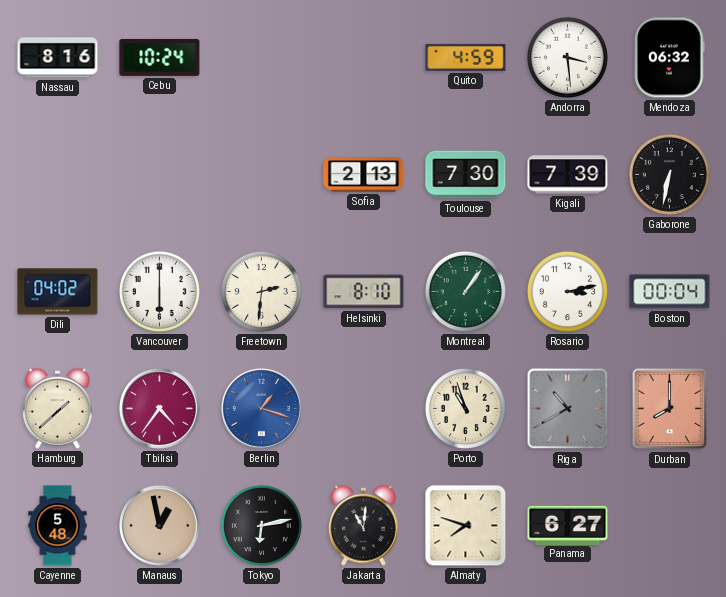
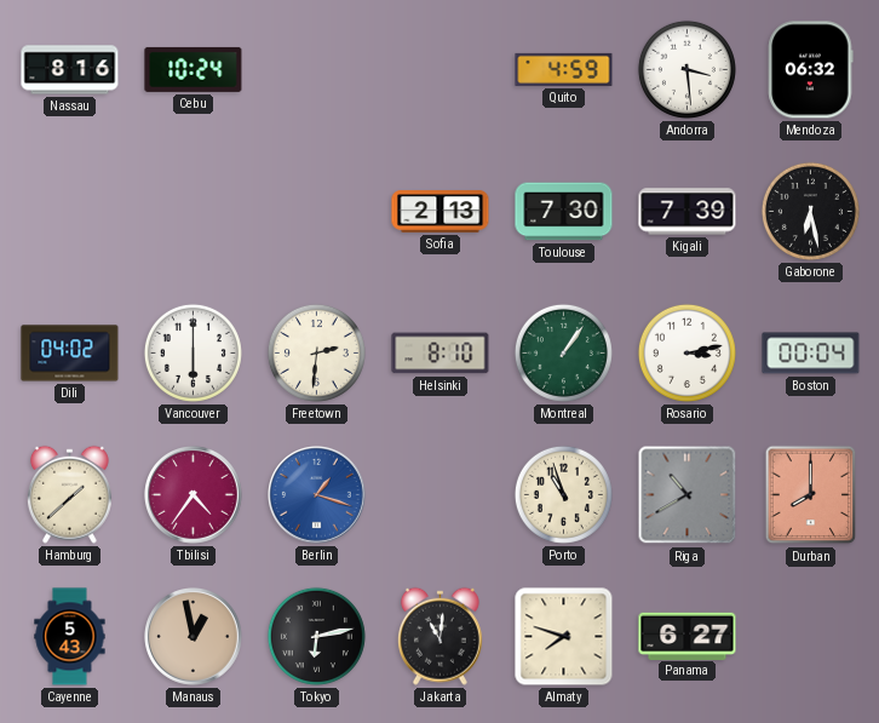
Gaborone: 6:32 -> 6:28
Cayenne: 5:48 -> 5:43
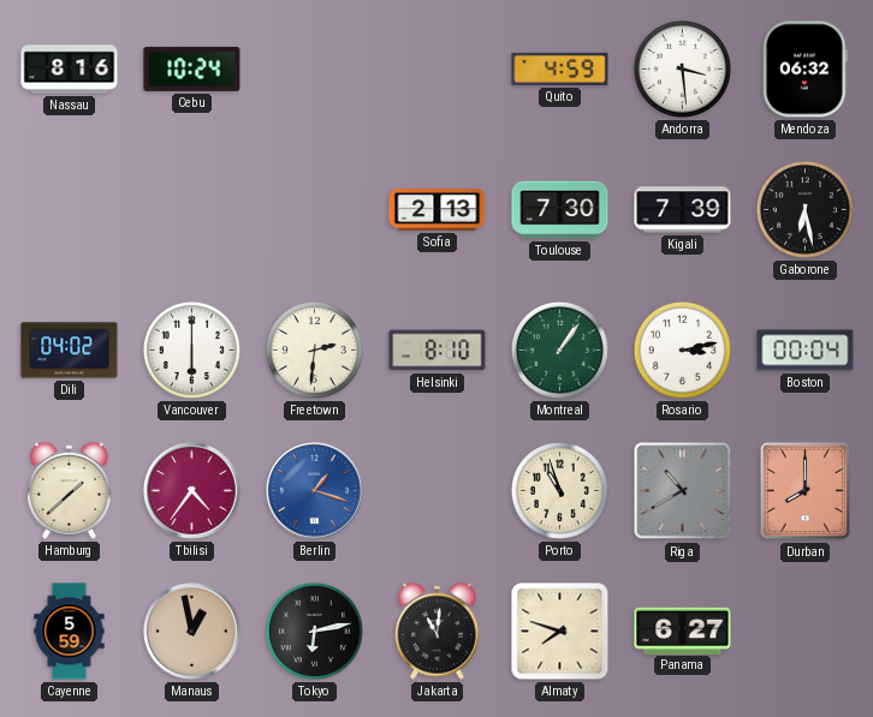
Cayenne: 5:43 -> 5:59
